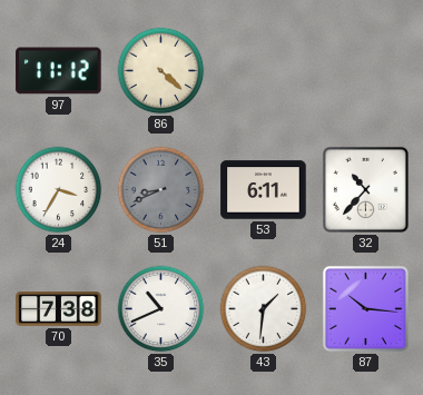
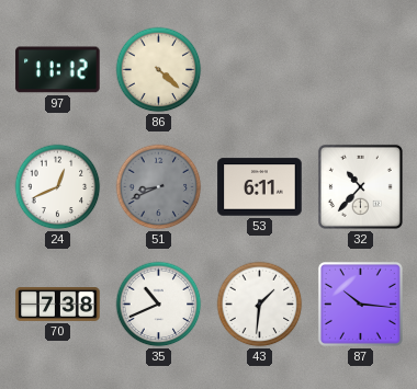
24: 3:35 -> 12:41
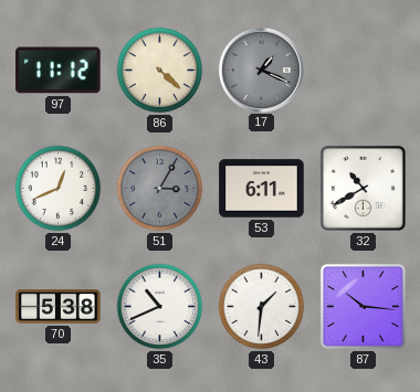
17: none -> 1:19
51: 8:41 -> 3:05
32: 10:37 -> 10:40
70: 7:38 -> 5:38
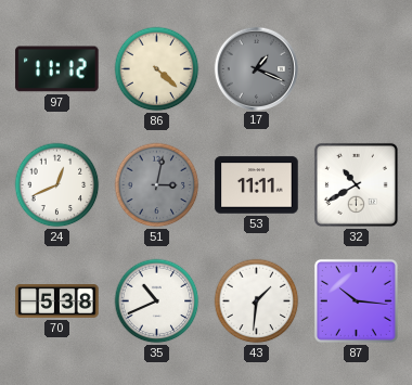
51: 3:05 -> 3:02
53: 6:11 -> 11:11
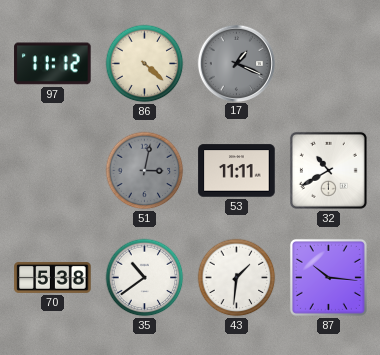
24: 12:41 -> none
35: 10:41 -> 10:39
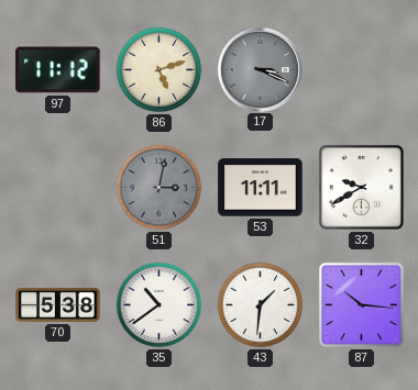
86: 4:22 -> 5:12
17: 1:19 -> 3:19
32: 10:40 -> 9:40
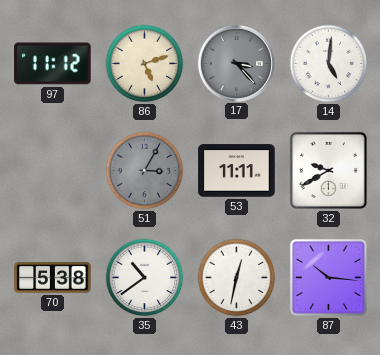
17: 3:19 -> 3:23
14: none -> 5:01
51: 3:02 -> 3:05
43: 1:31 -> 12:32
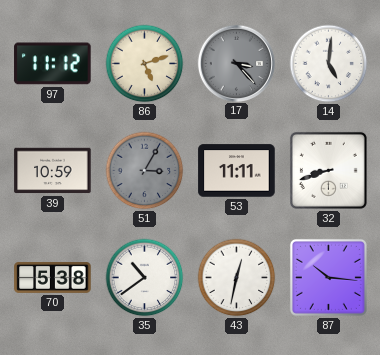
39: none -> 10:59
32: 9:40 -> 8:42
